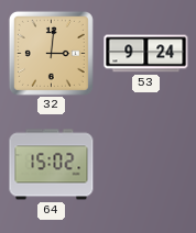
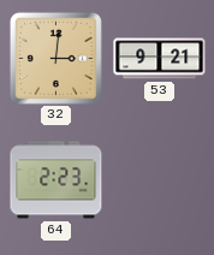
53: 9:24 -> 9:21
64: 15:02 -> 2:23
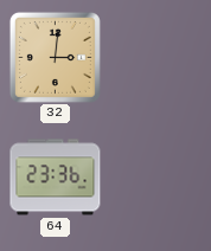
53: 9:21 -> none
64: 2:23 -> 23:36
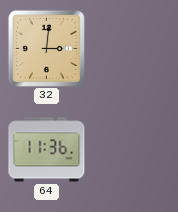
64: 23:36 -> 11:36
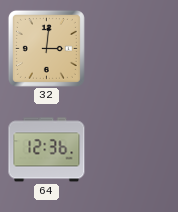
64: 11:36 -> 12:36
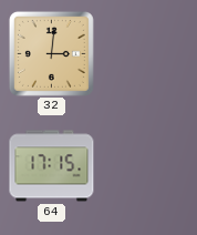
64: 12:36 -> 17:15
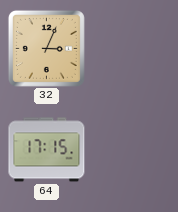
32: 3:01 -> 3:04
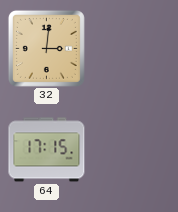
32: 3:04 -> 3:01
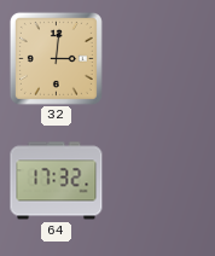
64: 17:15 -> 17:32
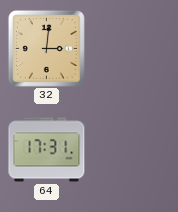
64: 17:32 -> 17:31
